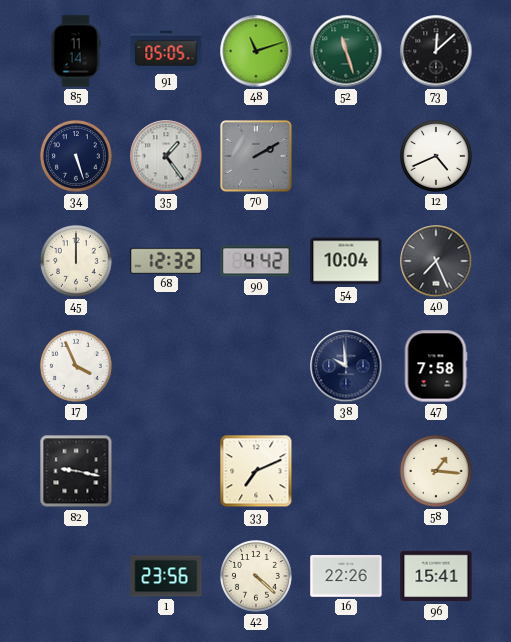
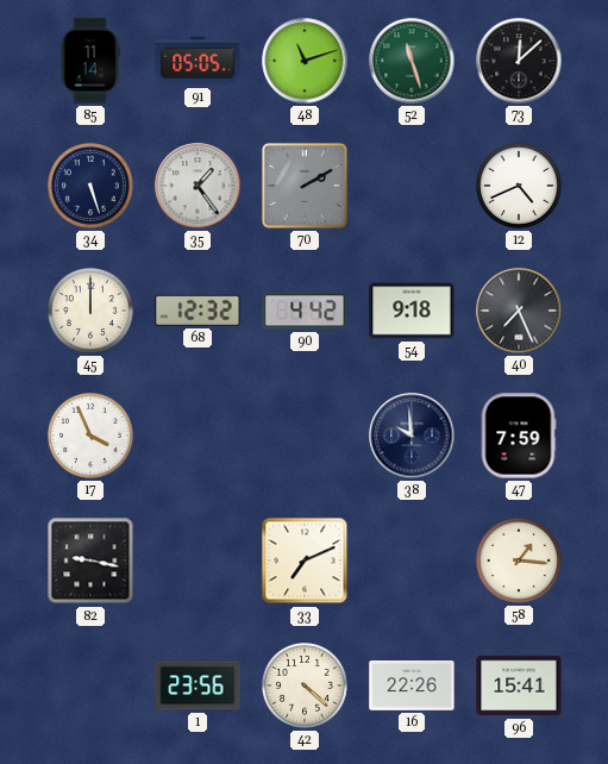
54: 10:04 -> 9:18
47: 7:58 -> 7:59
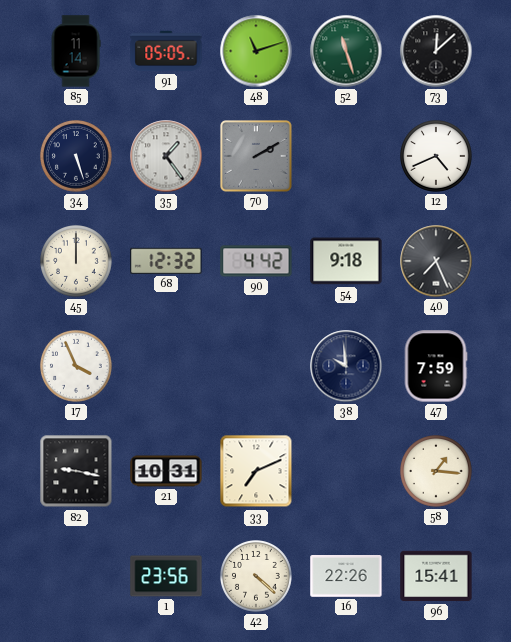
21: none -> 10:31
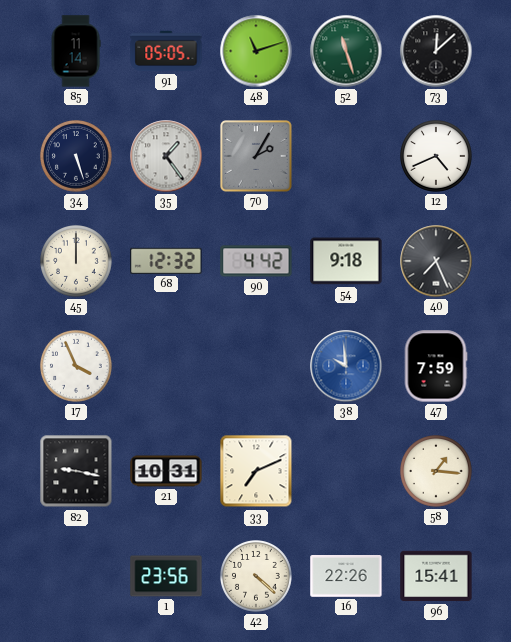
70: 2:10 -> 2:05
38 dial: navy -> blue
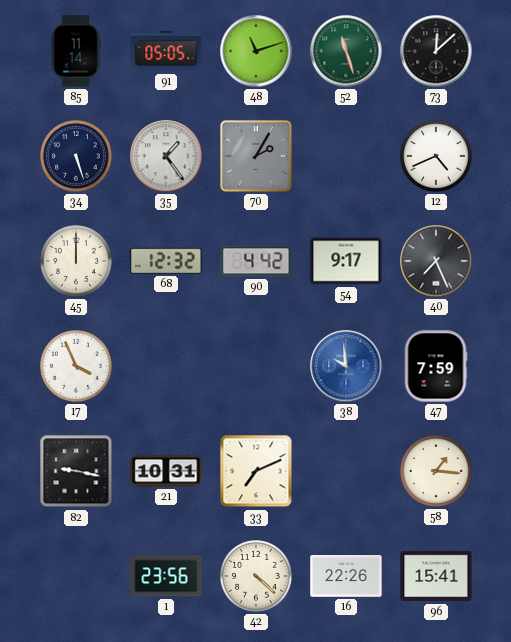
54: 9:18 -> 9:17
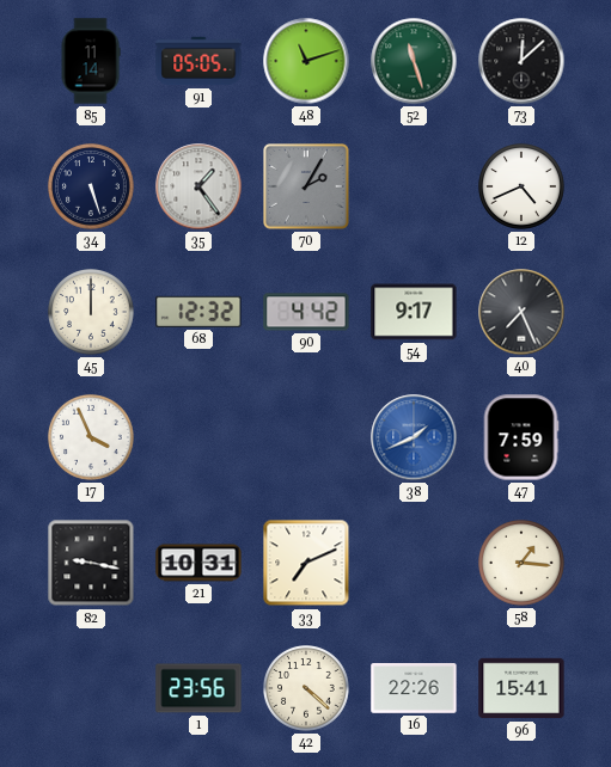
38: 9:59 -> 1:41
